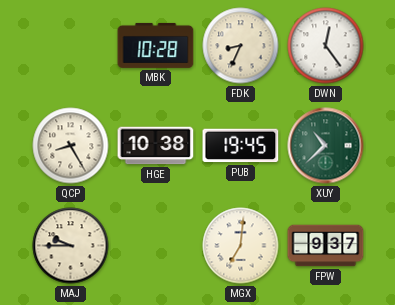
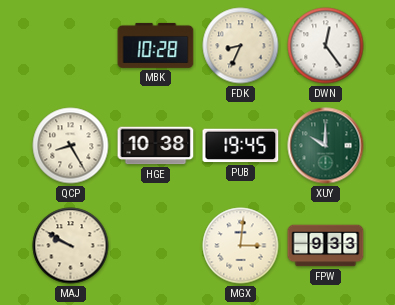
XUY: 10:38 -> 10:00
MAJ: 9:45 -> 9:50
MGX: 7:01 -> 3:01
FPW: 9:37 -> 9:33
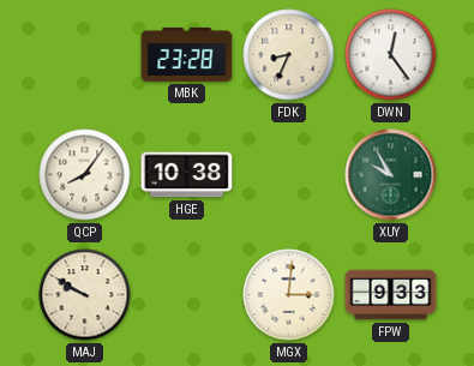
MBK: 10:28 -> 23:28
QCP: 8:25 -> 8:06
PUB: 19:45 -> none
XUY: 10:00 -> 9:55
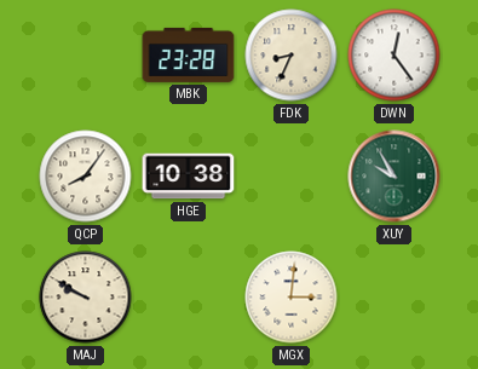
FPW: 9:33 -> none
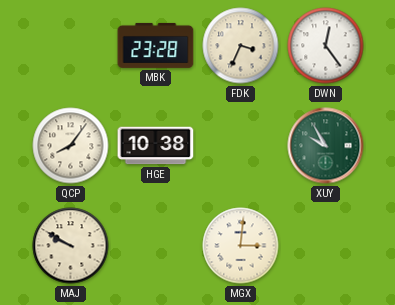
FDK: 8:34 -> 3:34
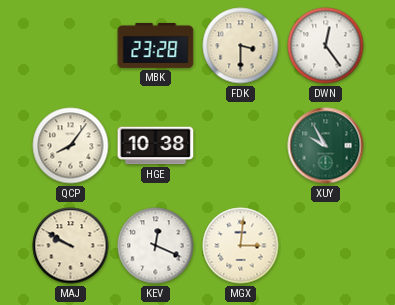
FDK: 3:34 -> 3:30
KEV: none -> 12:19
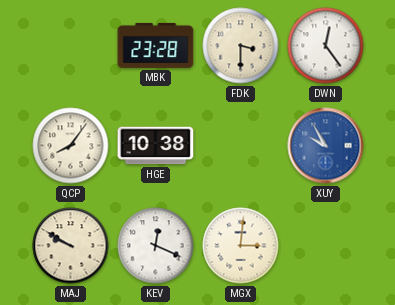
XUY dial: green -> blue
